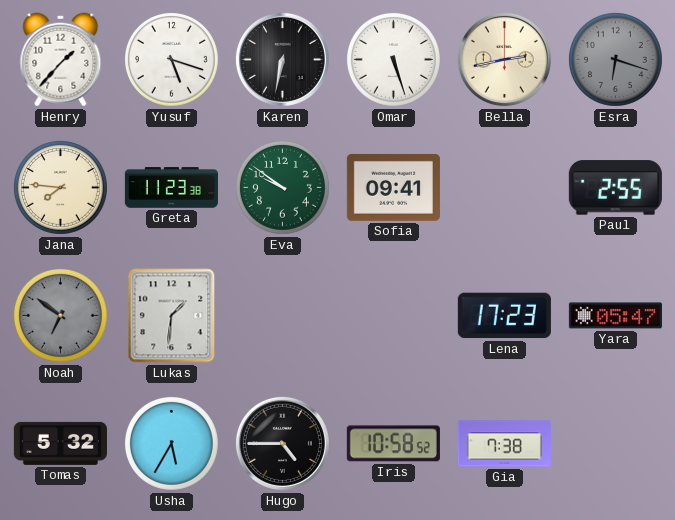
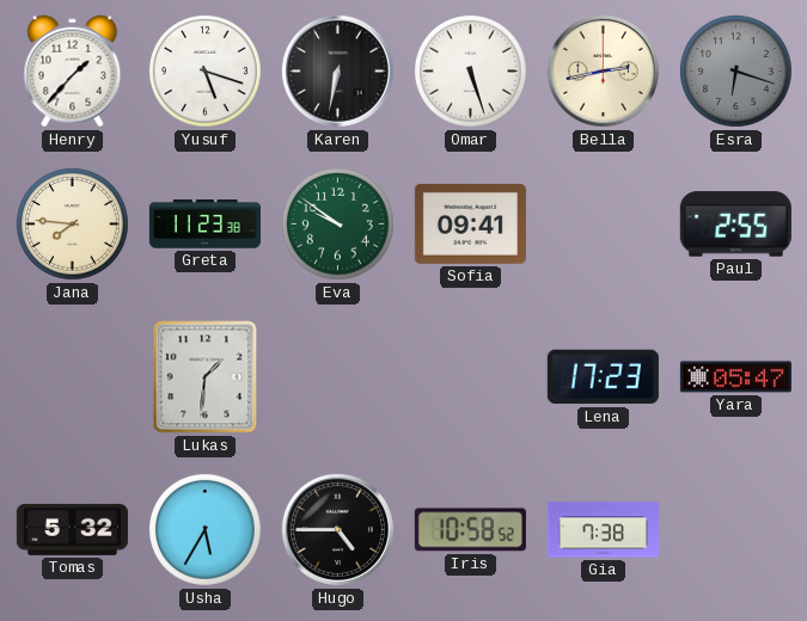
Noah: 6:51 -> none
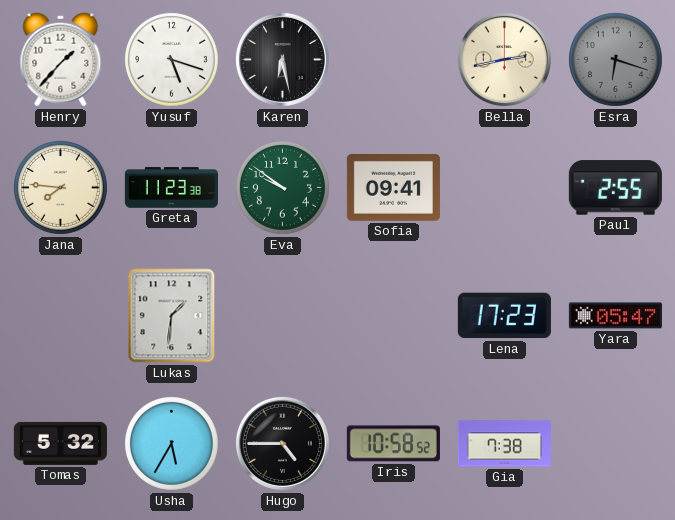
Karen: 6:32 -> 6:28
Omar: 5:27 -> none
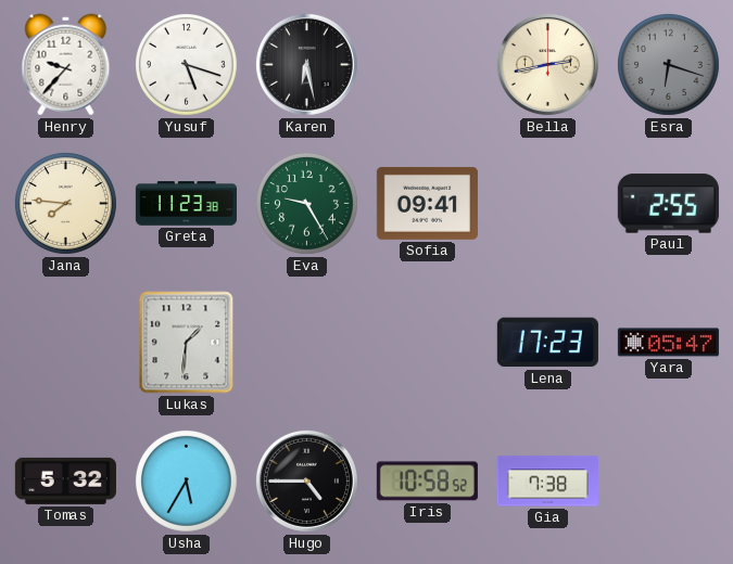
Henry: 1:37 -> 9:37
Eva: 9:51 -> 9:25
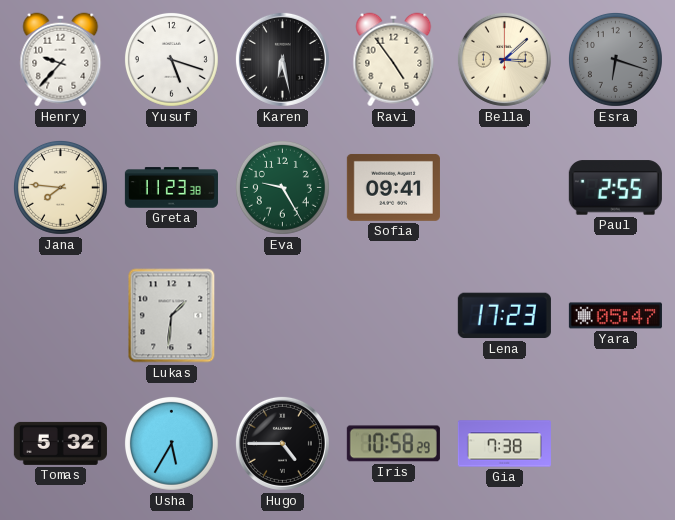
Ravi: none -> 4:54
Bella: 2:43 -> 3:08
Iris: 10:58:52 -> 10:58:29
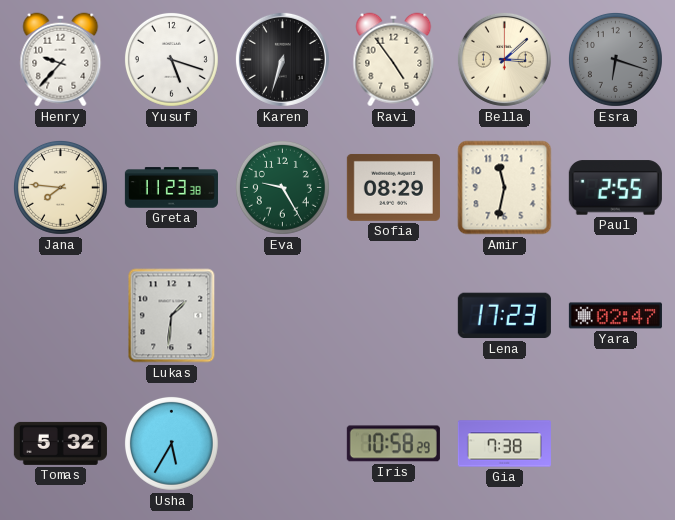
Karen: 6:28 -> 6:33
Sofia: 09:41 -> 08:29
Amir: none -> 11:32
Yara: 05:47 -> 02:47
Hugo: 4:45 -> none
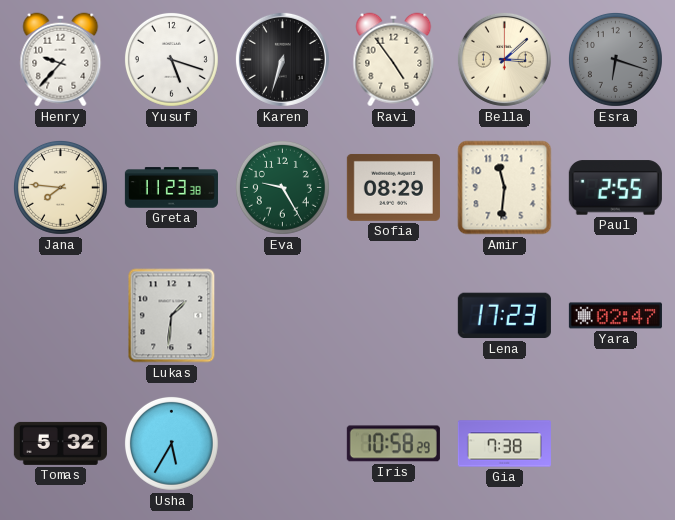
Amir: 11:32 -> 11:31
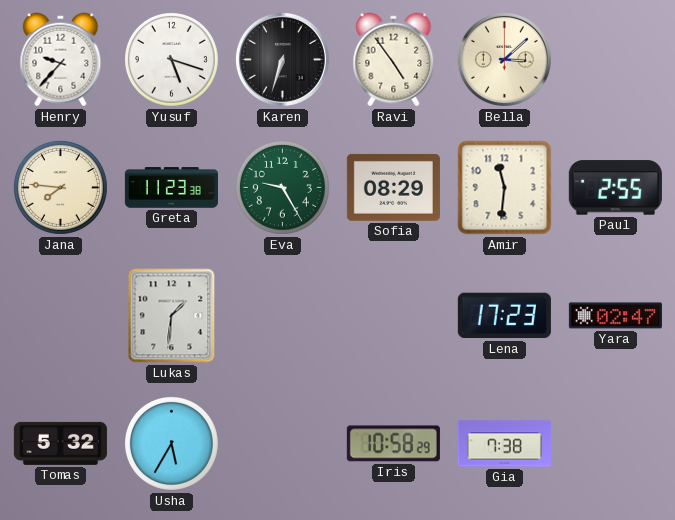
Esra: 6:18 -> none
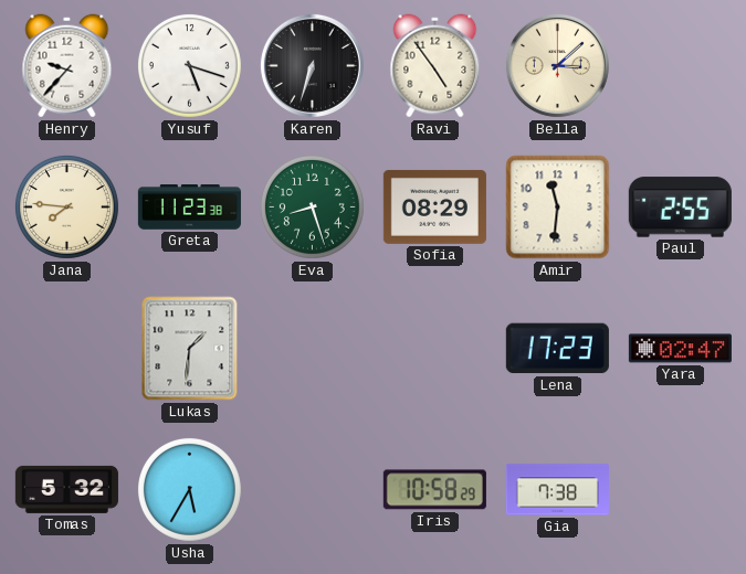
Eva: 9:25 -> 8:27
